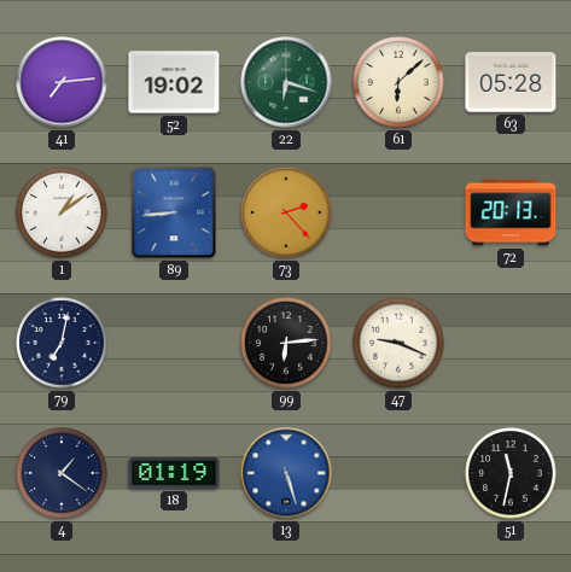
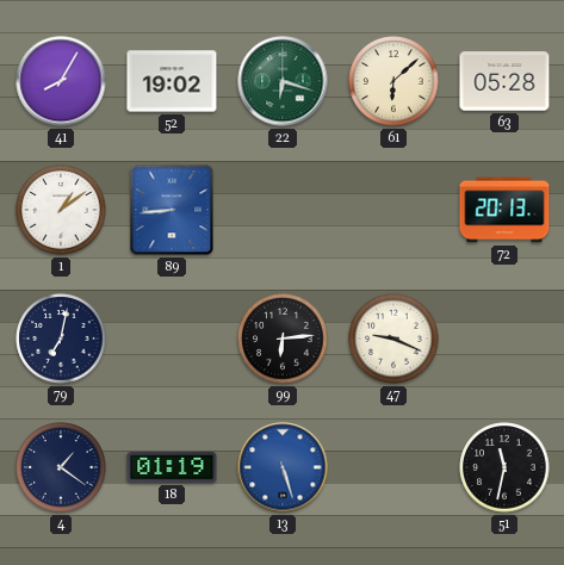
41: 7:14 -> 8:05
73: 2:23 -> none
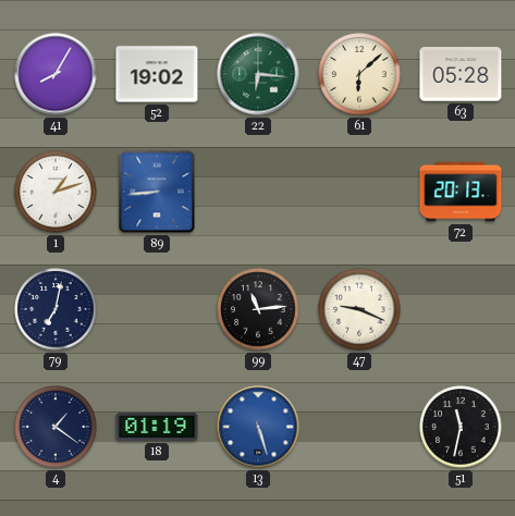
22: 6:18 -> 6:16
1: 1:09 -> 1:12
99: 6:14 -> 11:14
